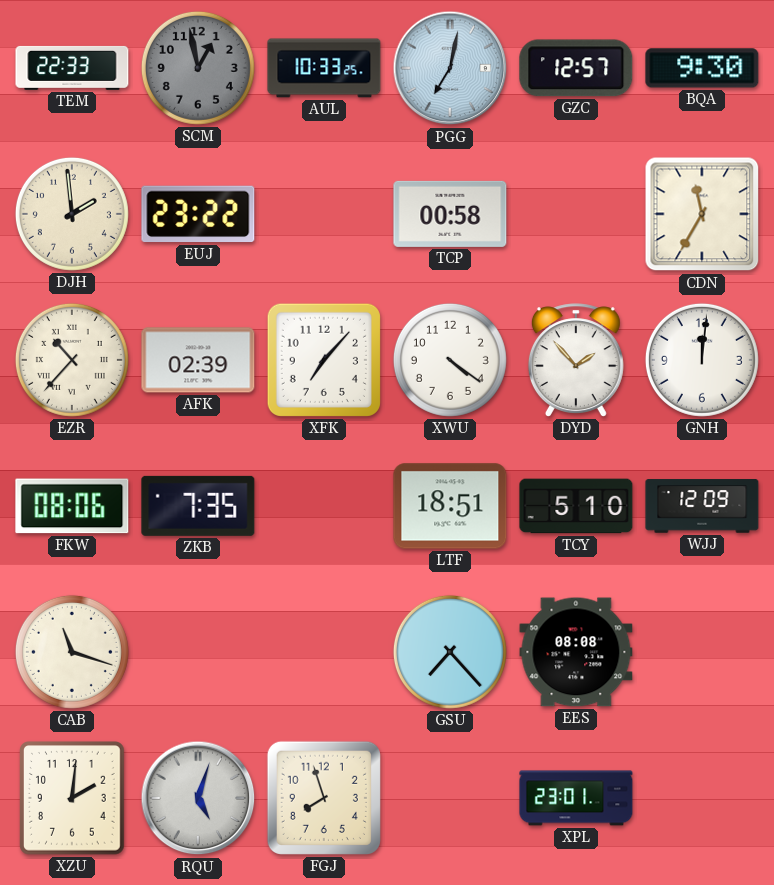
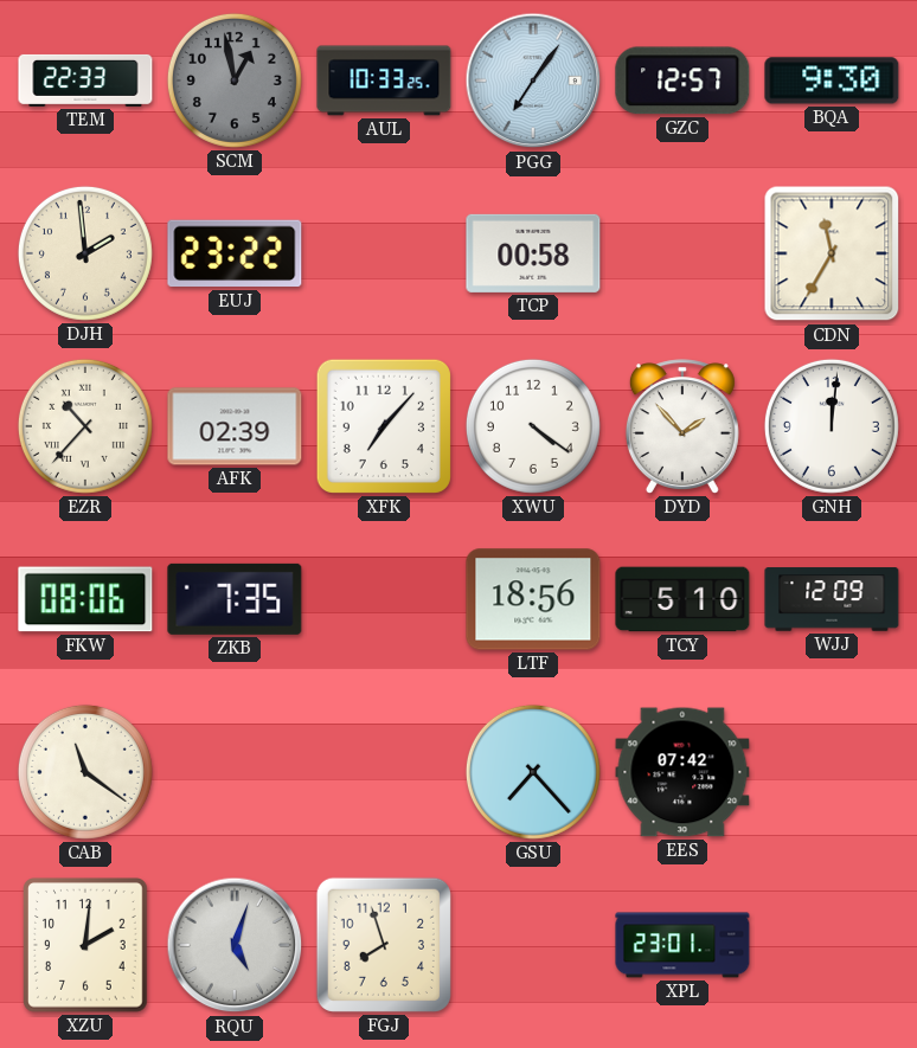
PGG: 7:02 -> 7:06
LTF: 18:51 -> 18:56
CAB: 11:18 -> 11:21
EES: 08:08 -> 07:42
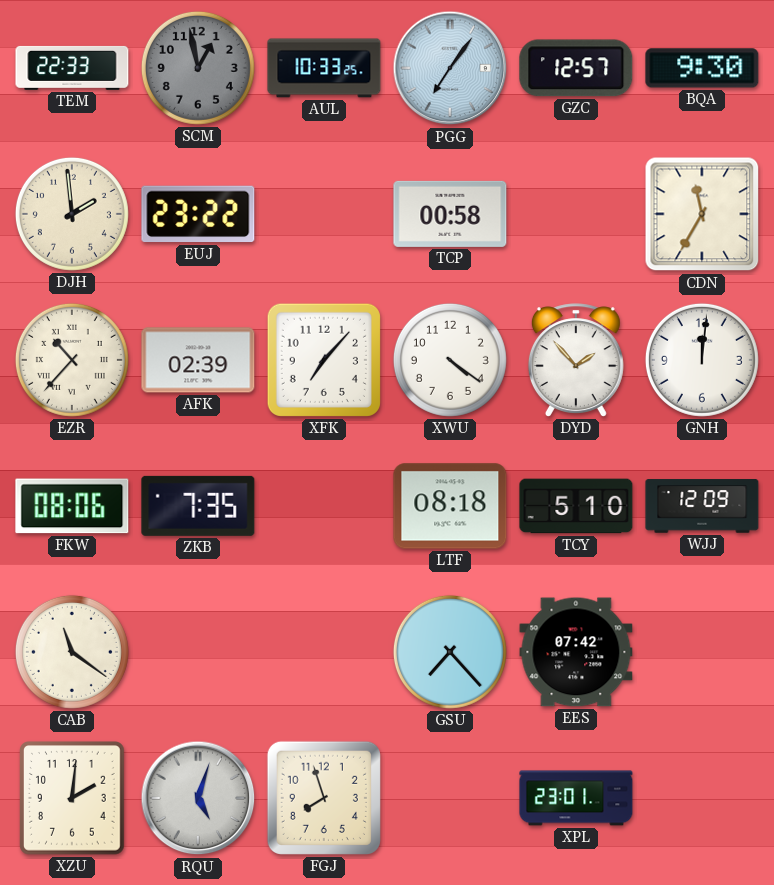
LTF: 18:56 -> 08:18
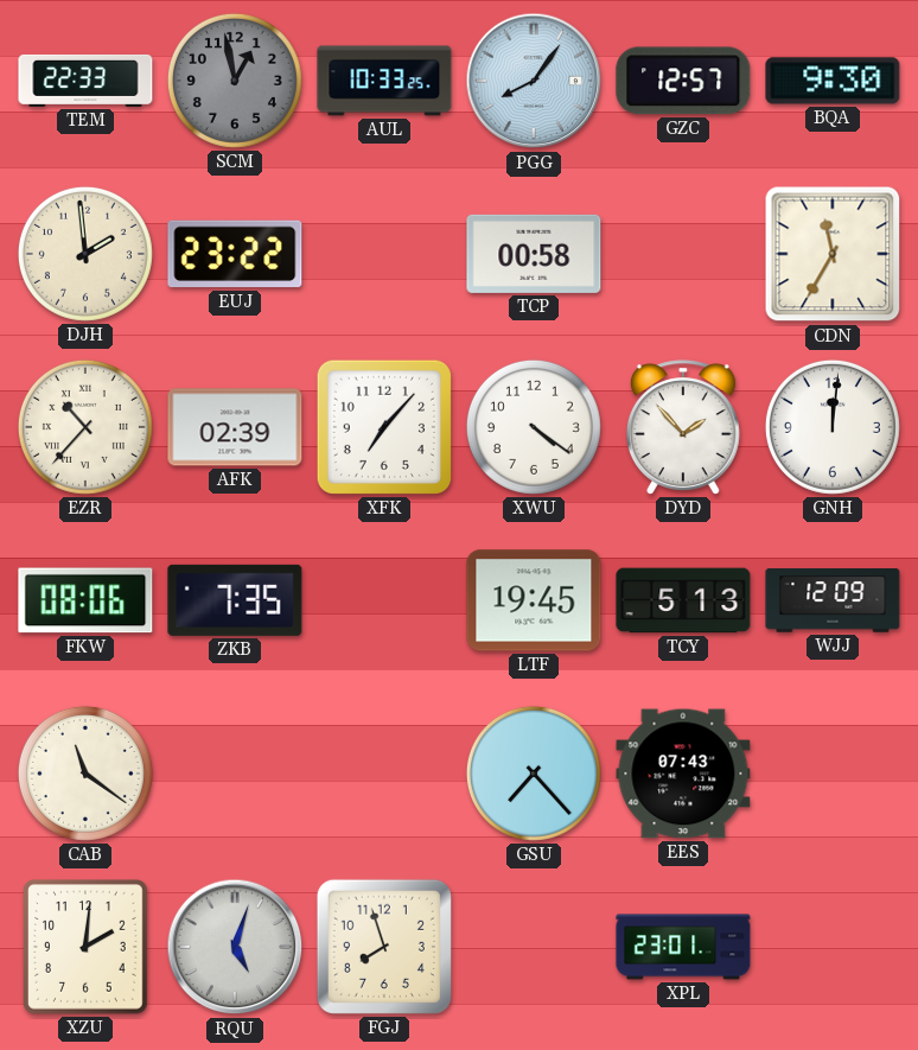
PGG: 7:06 -> 8:06
LTF: 08:18 -> 19:45
TCY: 5:10 -> 5:13
EES: 07:42 -> 07:43
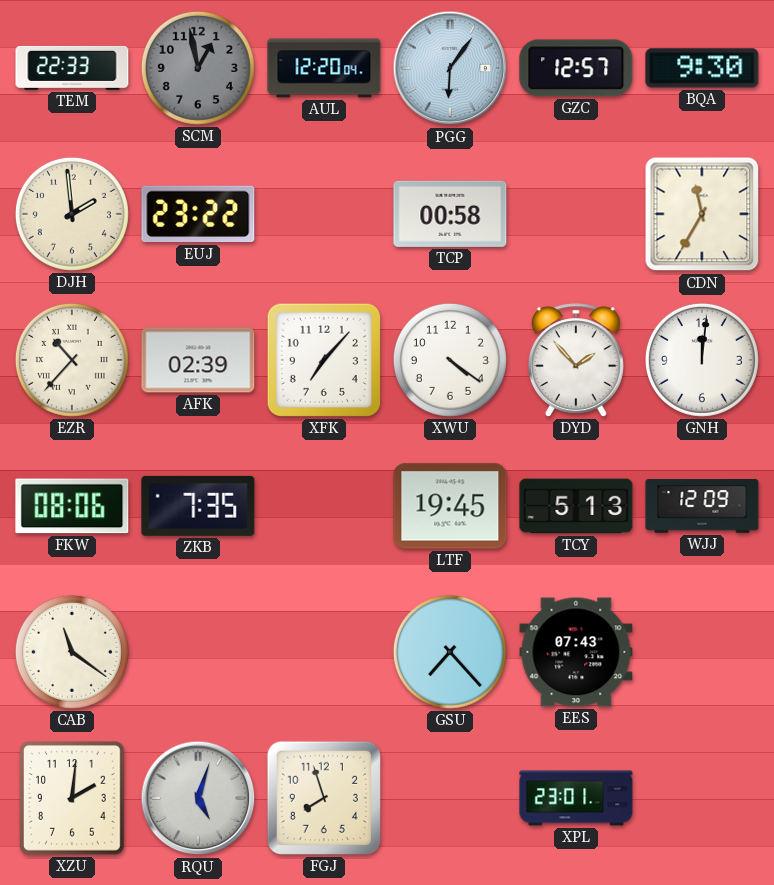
AUL: 10:33 -> 12:20
PGG: 8:06 -> 6:06
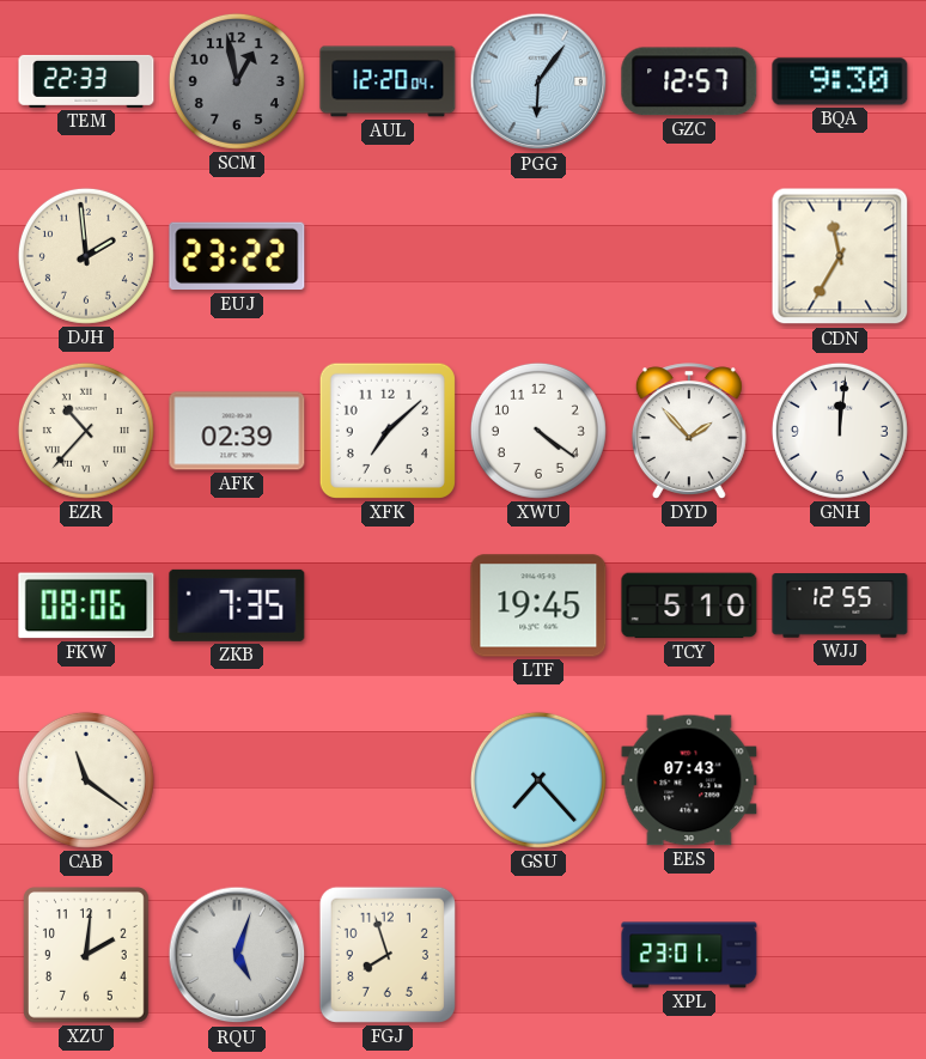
TCP: 00:58 -> none
XFK: 7:07 -> 7:08
TCY: 5:13 -> 5:10
WJJ: 12:09 -> 12:55
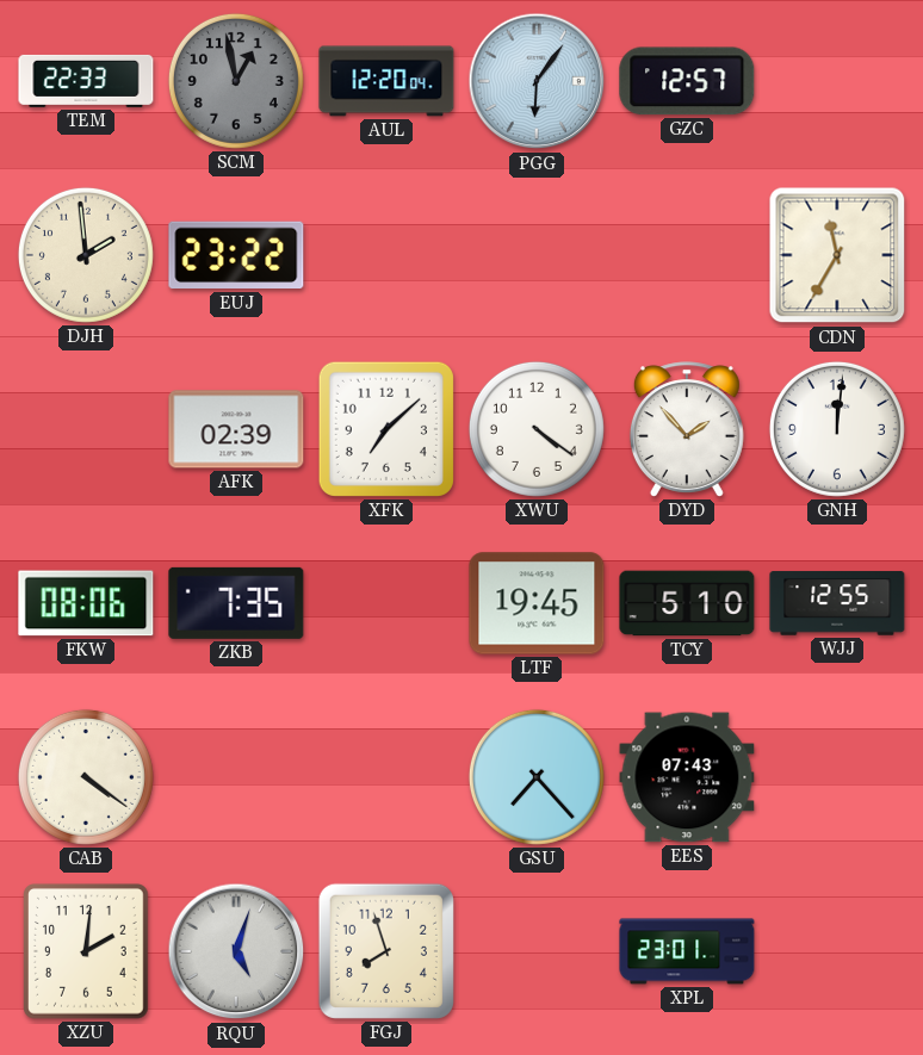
BQA: 9:30 -> none
EZR: 10:37 -> none
CAB: 11:21 -> 4:21
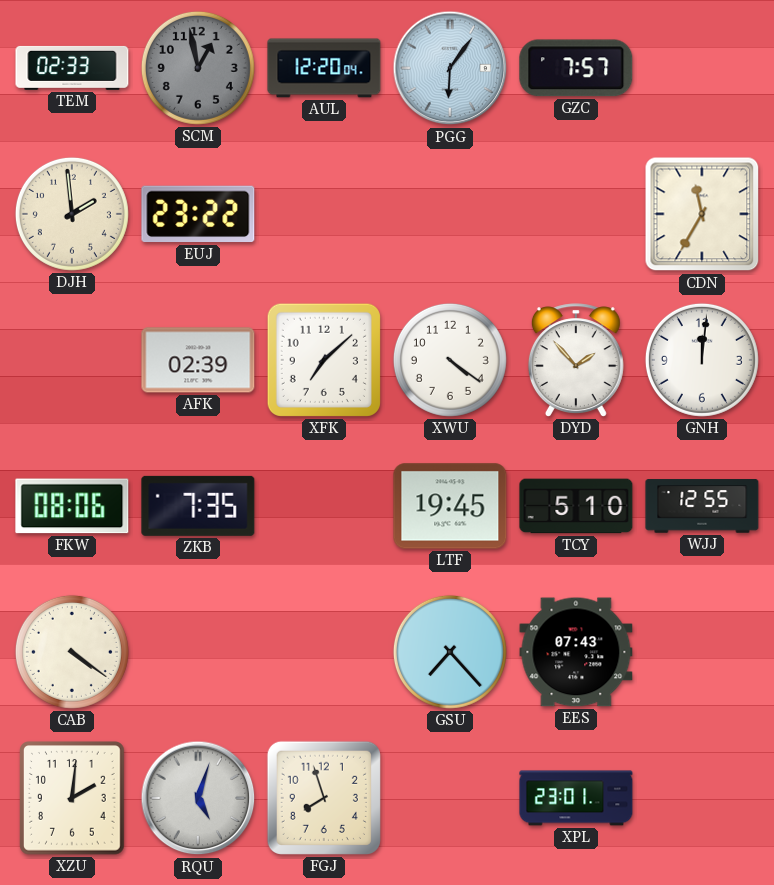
TEM: 22:33 -> 02:33
GZC: 12:57 -> 7:57
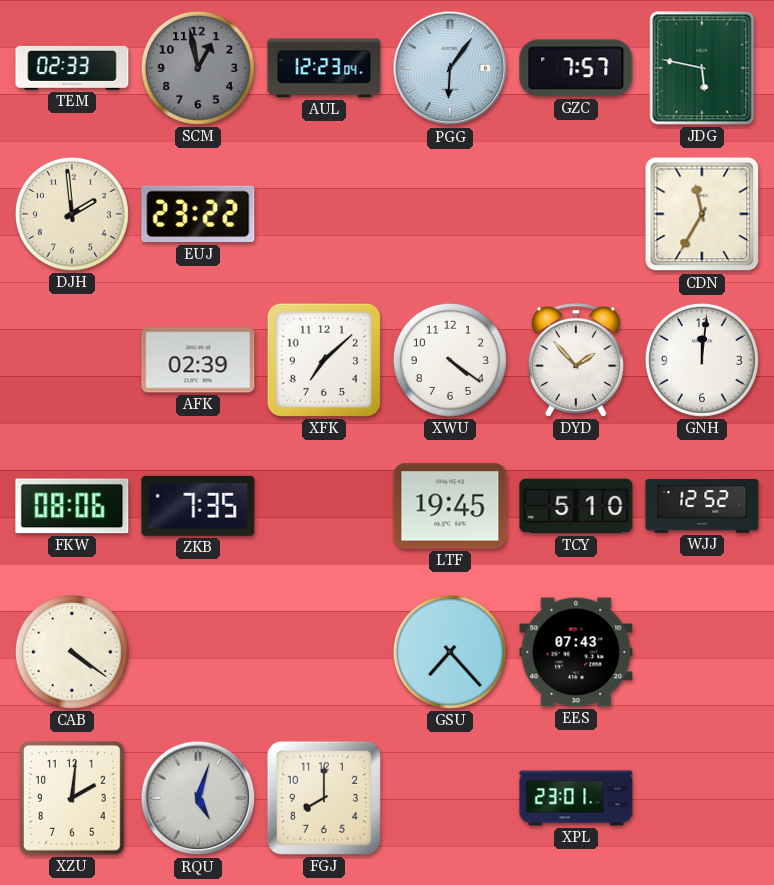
AUL: 12:20 -> 12:23
JDG: none -> 5:47
WJJ: 12:55 -> 12:52
FGJ: 7:57 -> 8:00
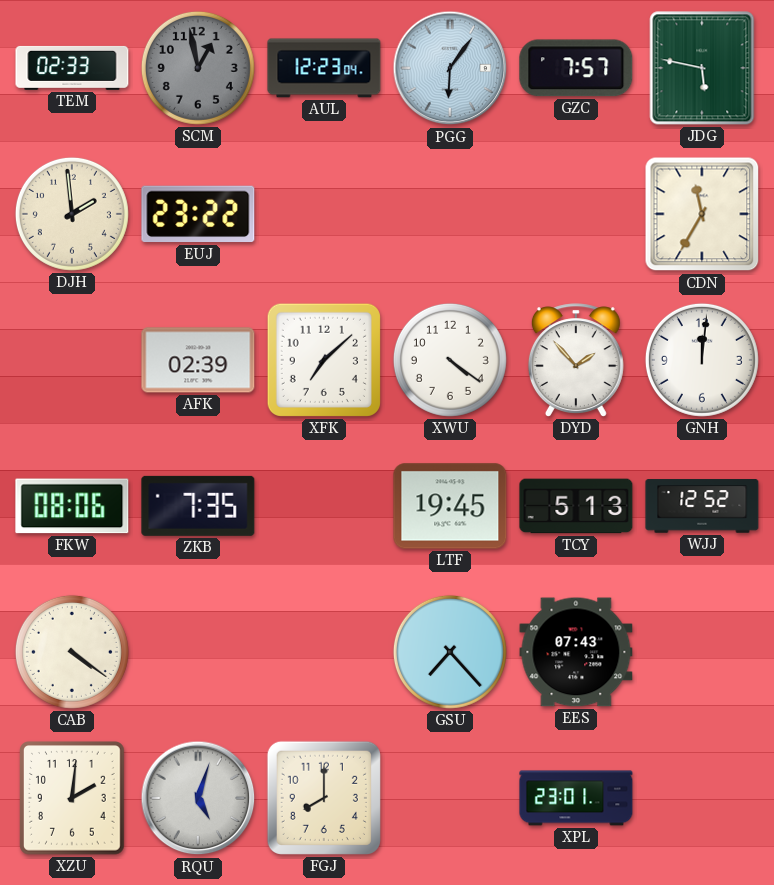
TCY: 5:10 -> 5:13
